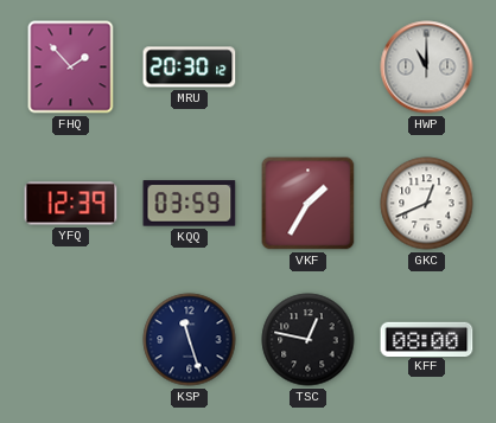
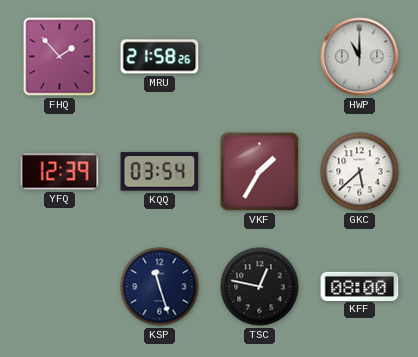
MRU: 20:30 -> 21:58
KQQ: 03:59 -> 03:54
GKC: 12:41 -> 5:38
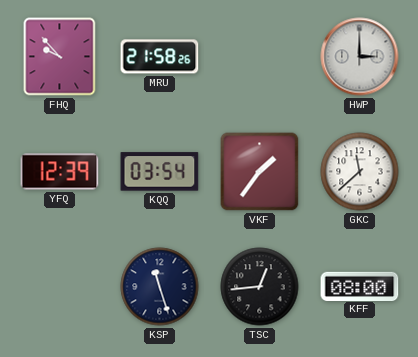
FHQ: 1:53 -> 9:53
HWP: 11:00 -> 3:00
VKF: 1:35 -> 1:36
GKC: 5:38 -> 11:38
TSC: 12:47 -> 12:44
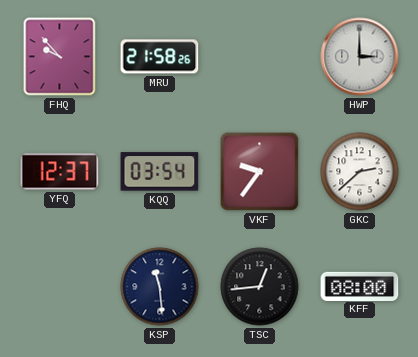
YFQ: 12:39 -> 12:37
VKF: 1:36 -> 9:36
GKC: 11:38 -> 2:38
KSP: 11:27 -> 11:29
